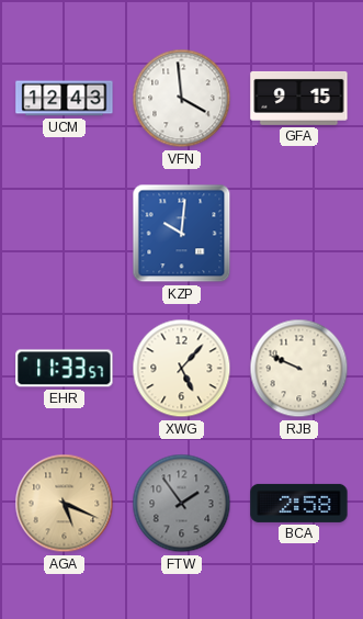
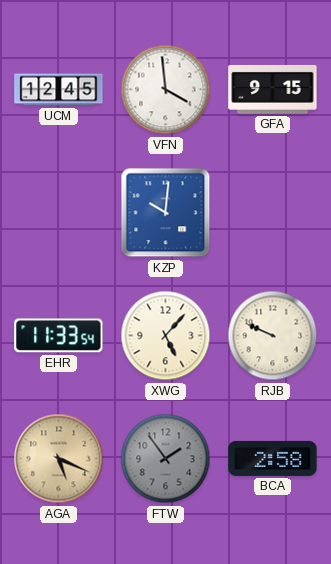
UCM: 12:43 -> 12:45
EHR: 11:33:57 -> 11:33:54
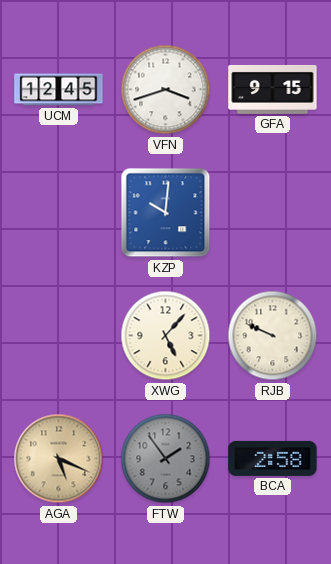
VFN: 3:59 -> 3:42
EHR: 11:33 -> none
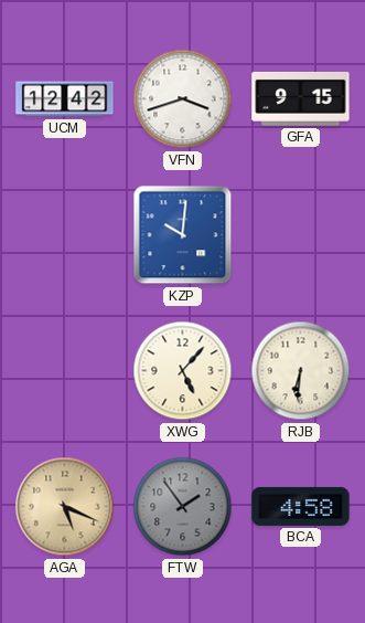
UCM: 12:45 -> 12:42
RJB: 9:49 -> 6:31
BCA: 2:58 -> 4:58
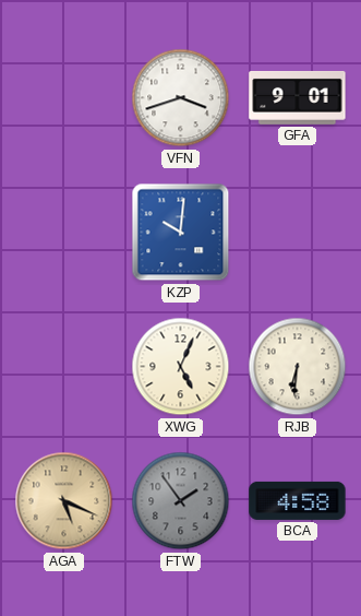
UCM: 12:42 -> none
GFA: 9:15 -> 9:01
XWG: 5:07 -> 5:04
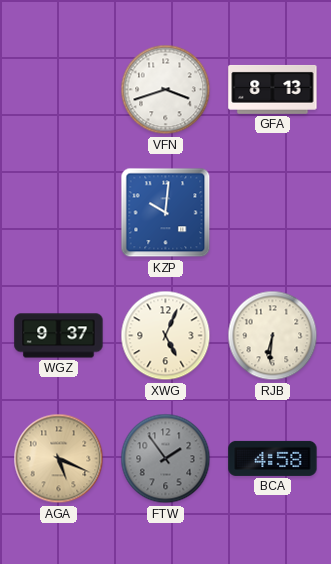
GFA: 9:01 -> 8:13
WGZ: none -> 9:37
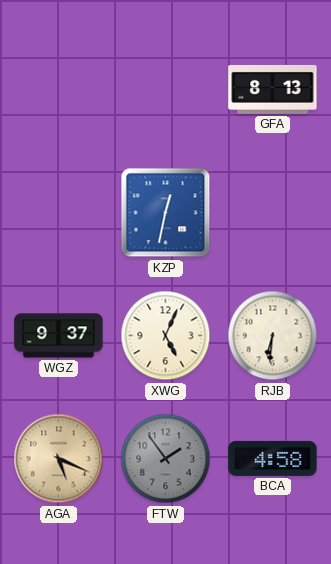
VFN: 3:42 -> none
KZP: 10:01 -> 12:32
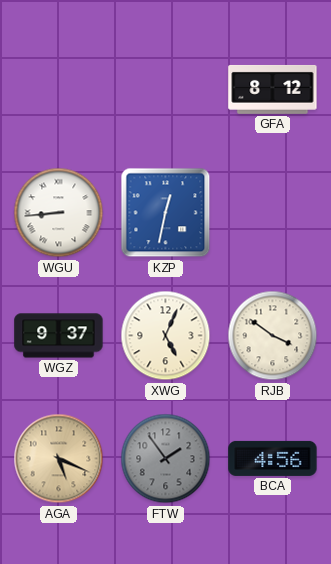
GFA: 8:13 -> 8:12
WGU: none -> 8:44
RJB: 6:31 -> 3:51
BCA: 4:58 -> 4:56
